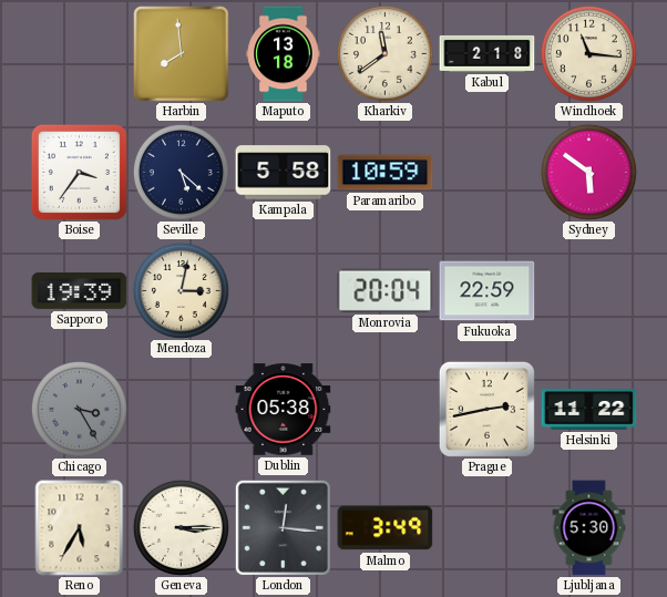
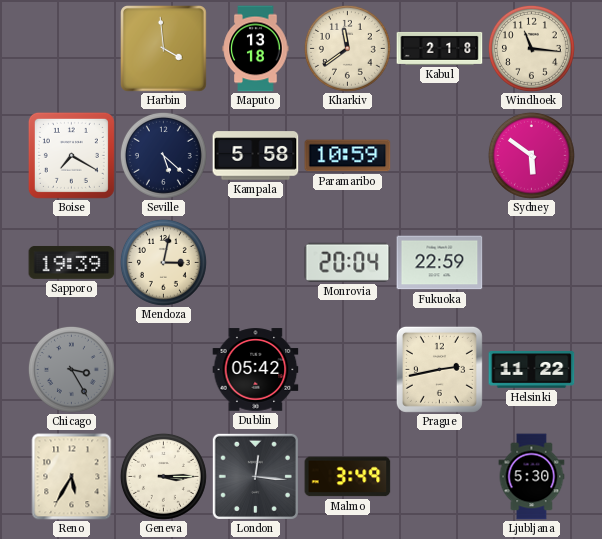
Harbin: 7:59 -> 3:59
Boise: 3:36 -> 7:20
Dublin: 05:38 -> 05:42
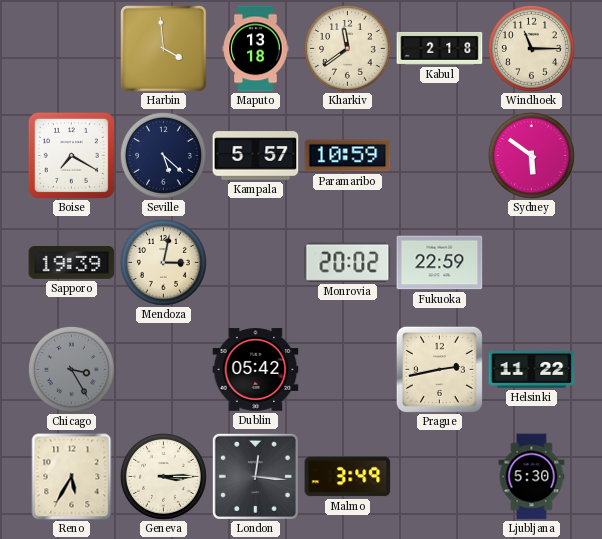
Windhoek: 11:16 -> 11:15
Kampala: 5:58 -> 5:57
Monrovia: 20:04 -> 20:02
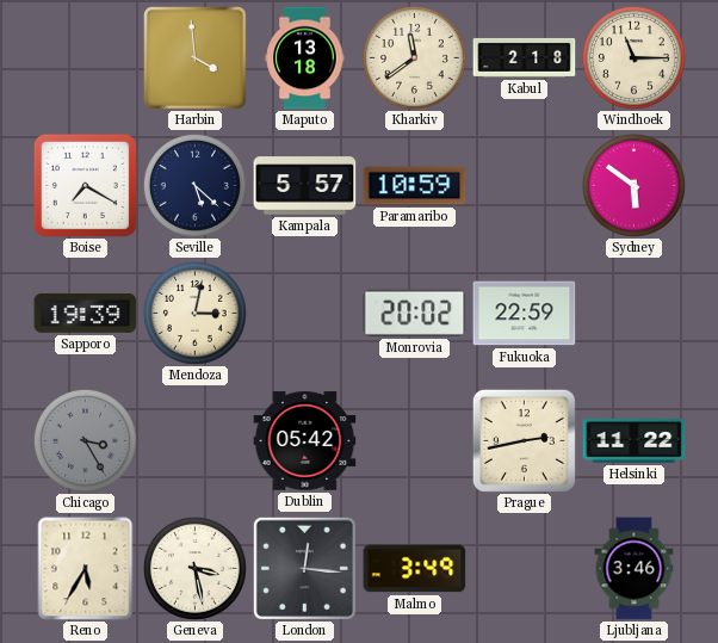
Geneva: 3:15 -> 3:28
Ljubljana: 5:30 -> 3:46
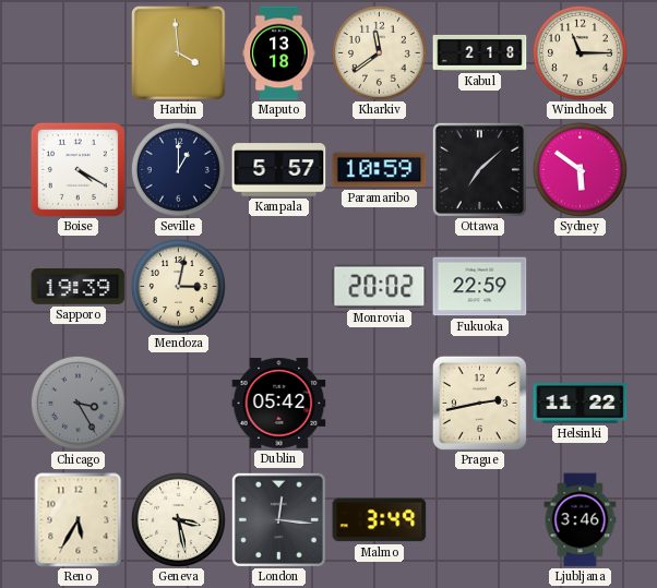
Boise: 7:20 -> 4:20
Seville: 5:22 -> 1:00
Ottawa: none -> 7:08
